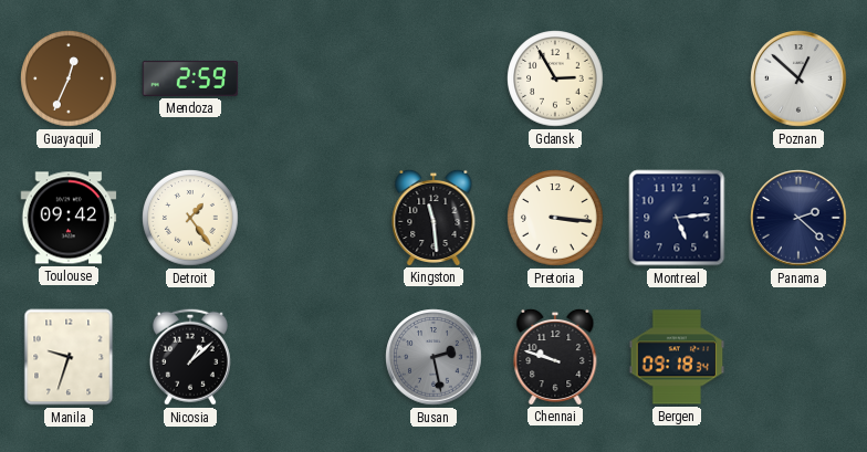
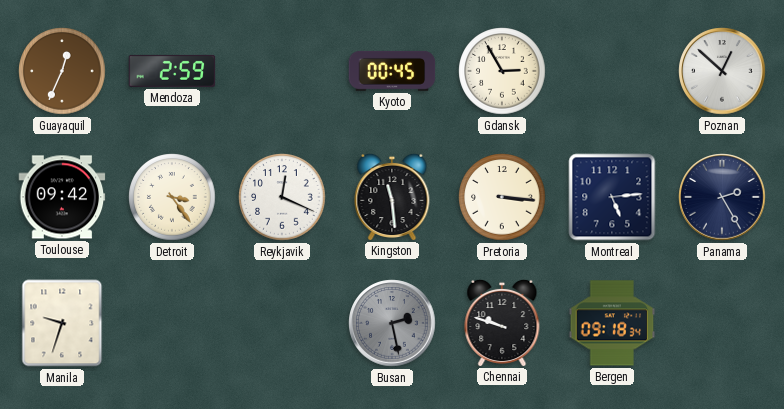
Kyoto: none -> 00:45
Detroit: 1:24 -> 3:24
Reykjavik: none -> 12:19
Panama: 2:22 -> 2:25
Nicosia: 1:08 -> none
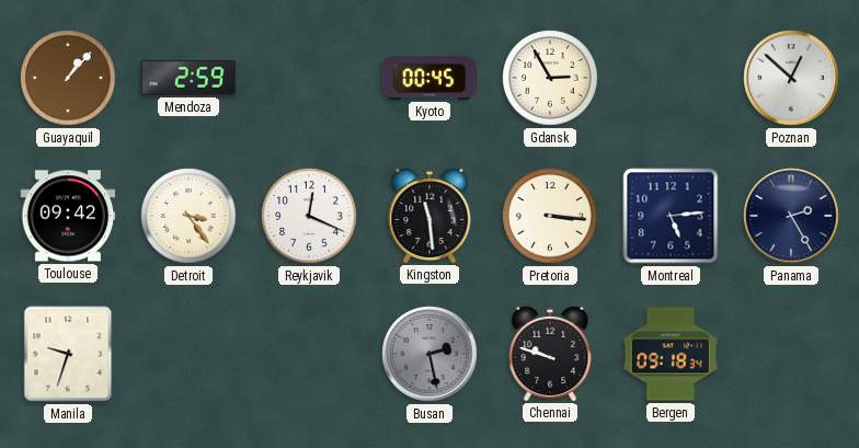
Guayaquil: 12:34 -> 1:07
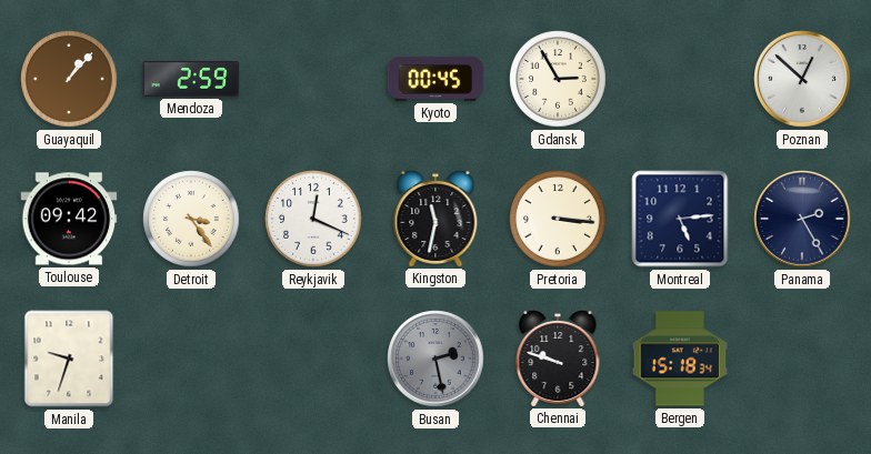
Kingston: 11:29 -> 11:32
Bergen: 09:18 -> 15:18
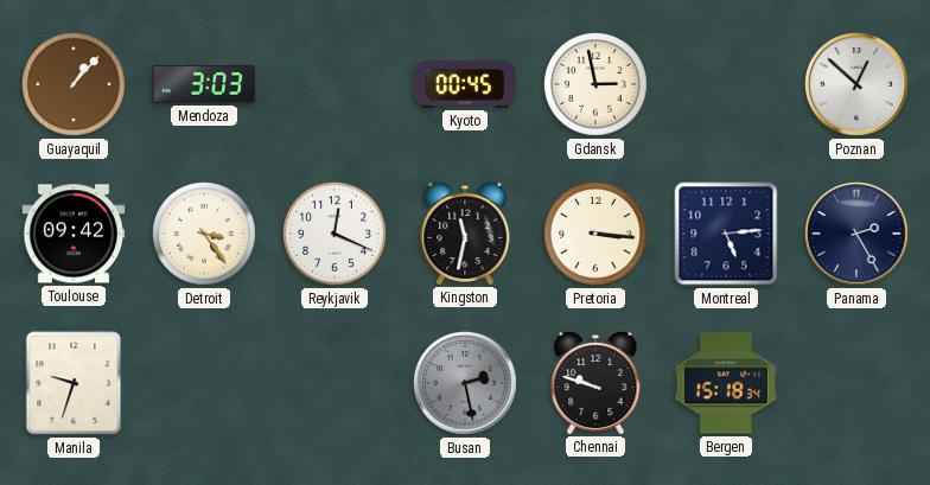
Mendoza: 2:59 -> 3:03
Gdansk: 2:55 -> 2:58
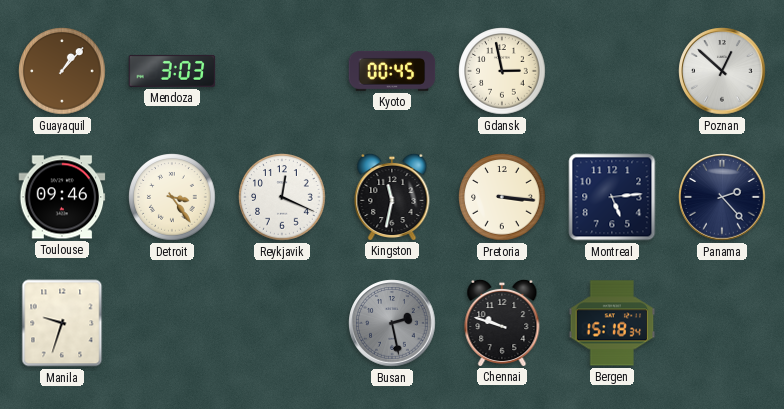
Toulouse: 09:42 -> 09:46
Panama: 2:25 -> 2:23
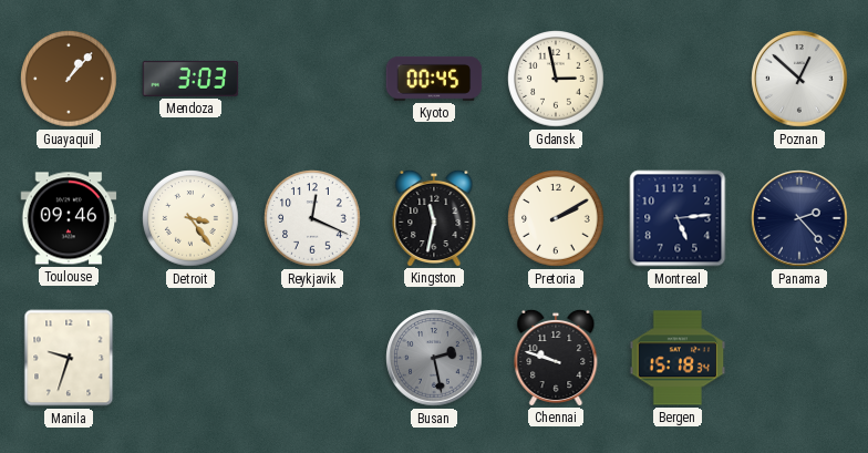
Pretoria: 3:16 -> 2:10
